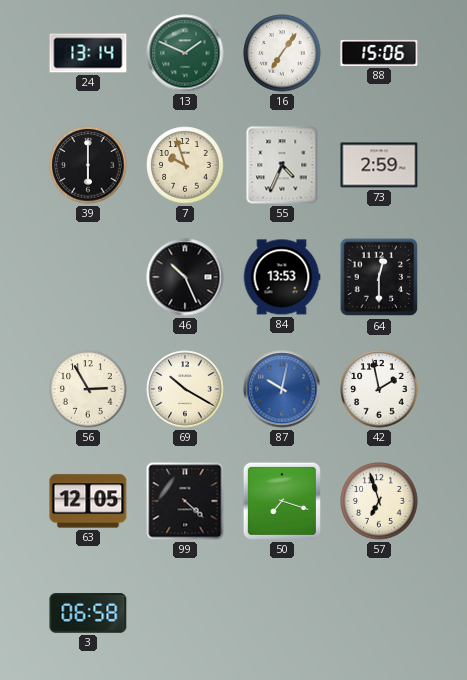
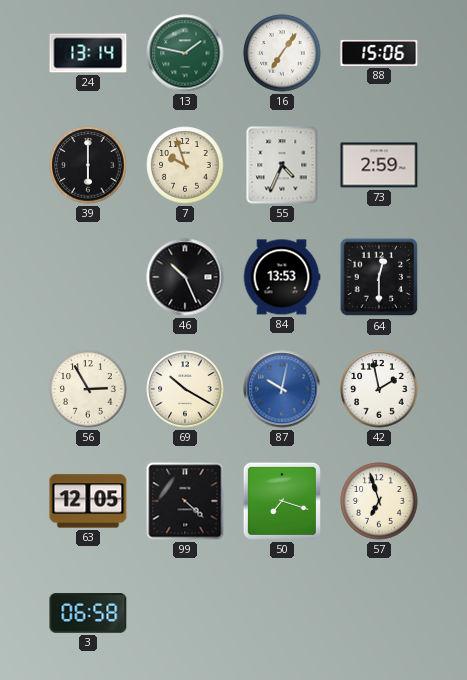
13: 1:49 -> 1:47
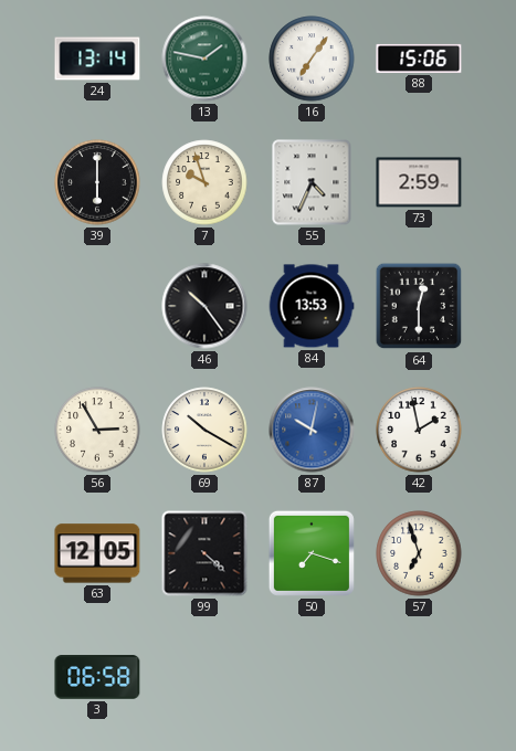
46: 10:26 -> 10:24
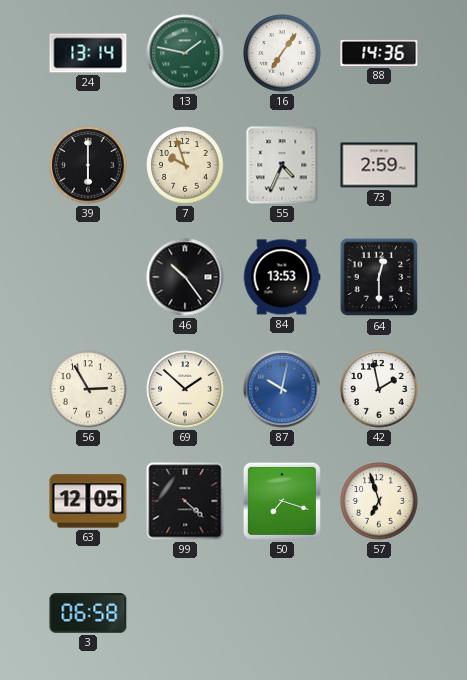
88: 15:06 -> 14:36
69: 10:20 -> 1:52
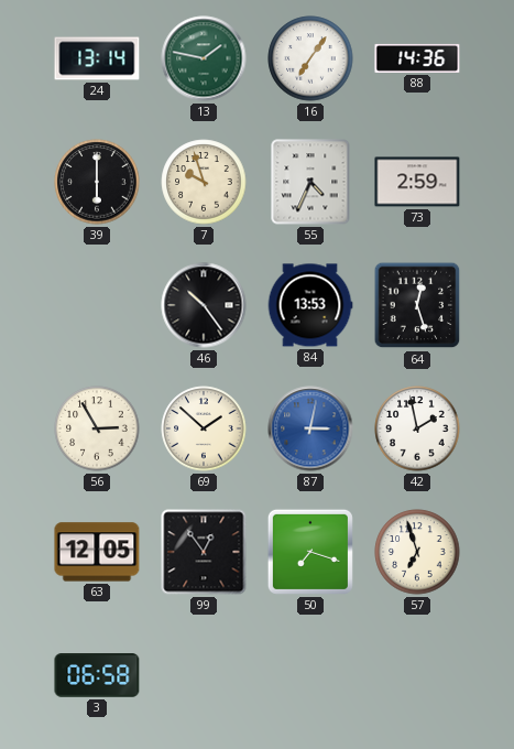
64: 12:30 -> 12:27
87: 10:02 -> 3:02
99: 4:22 -> 12:54
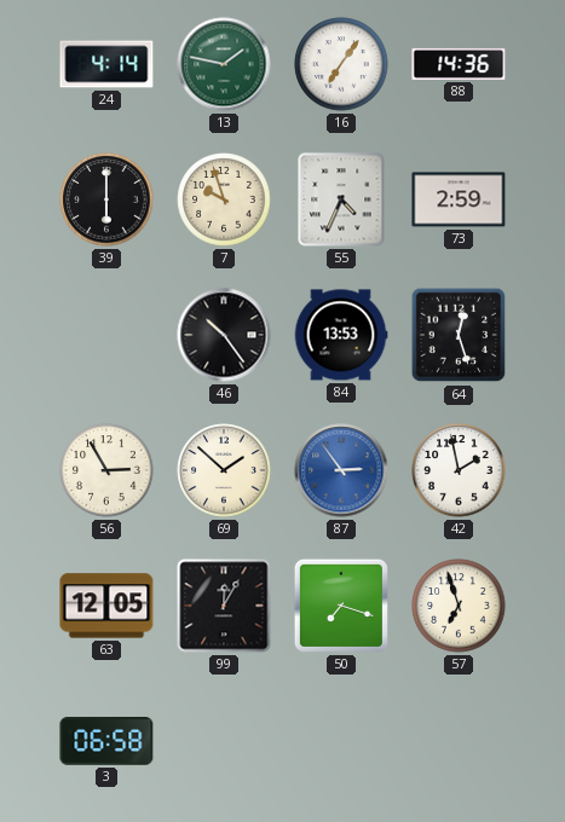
24: 13:14 -> 4:14
87: 3:02 -> 2:54
99: 12:54 -> 12:05
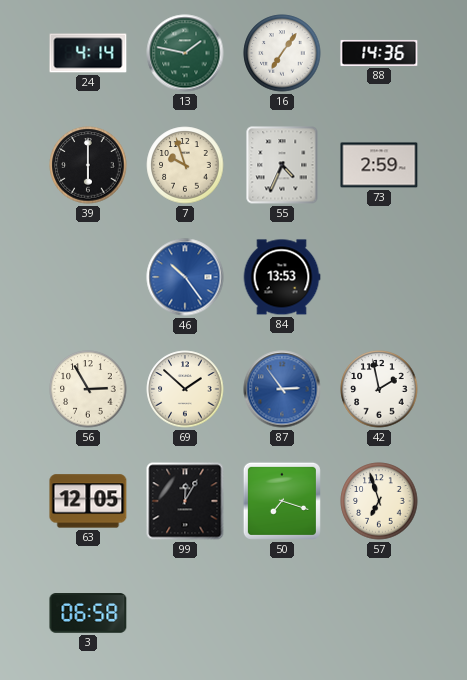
46 dial: black -> blue
64: 12:27 -> none
